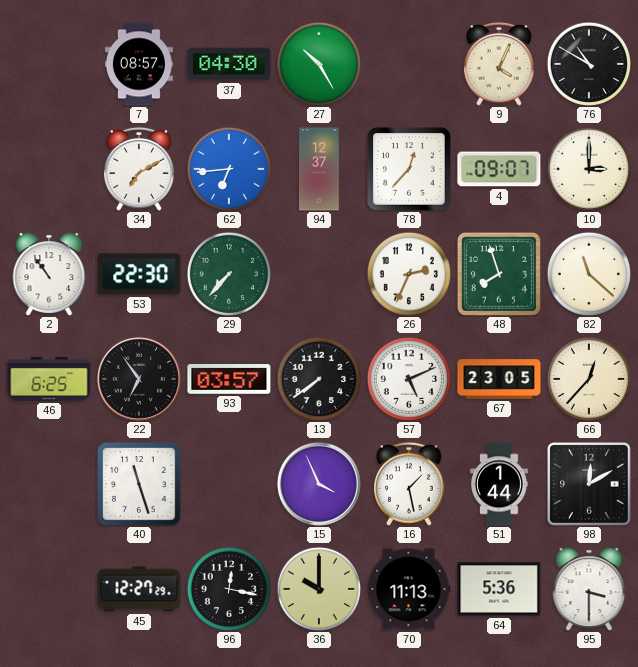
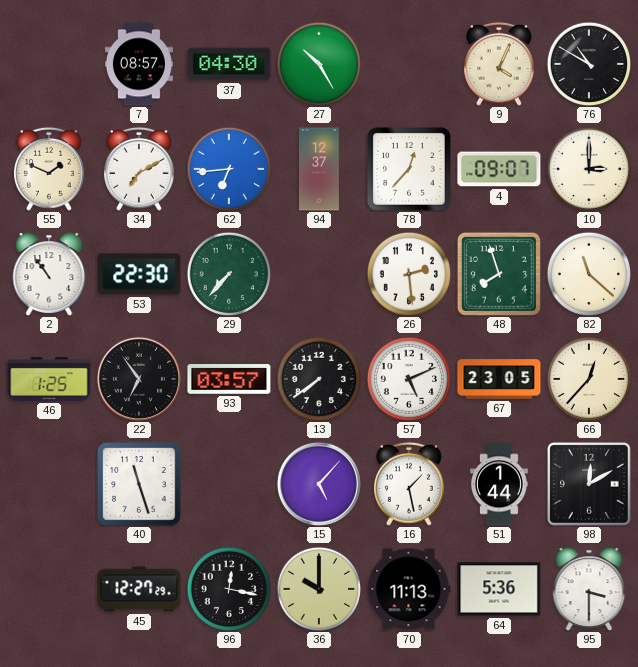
55: none -> 1:49
26: 2:34 -> 2:29
46: 6:25 -> 1:25
15: 3:56 -> 5:07
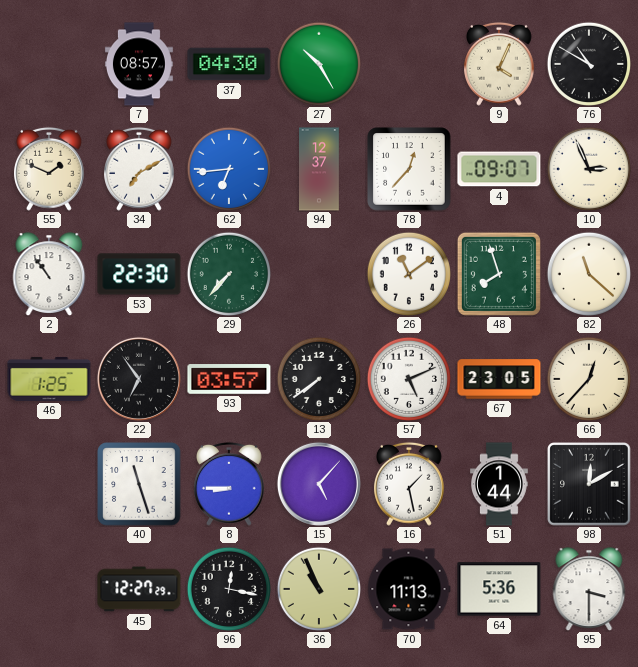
10: 3:00 -> 2:56
26: 2:29 -> 11:09
8: none -> 8:45
36: 10:00 -> 10:56
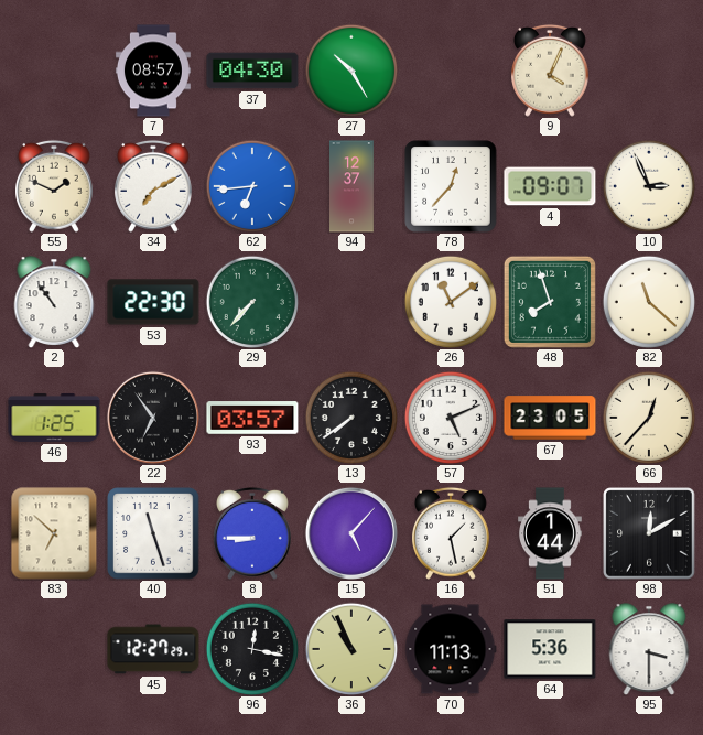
76: 10:50 -> none
83: none -> 6:52
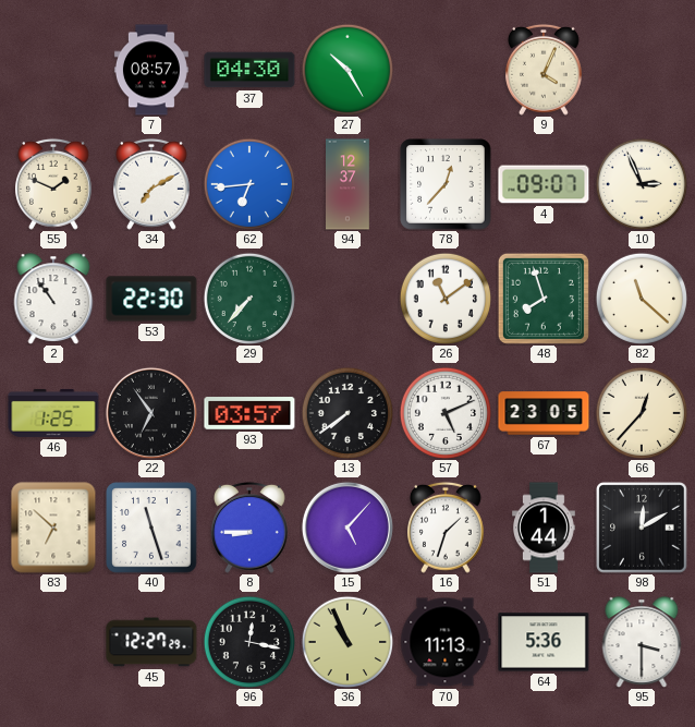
16: 1:28 -> 1:33
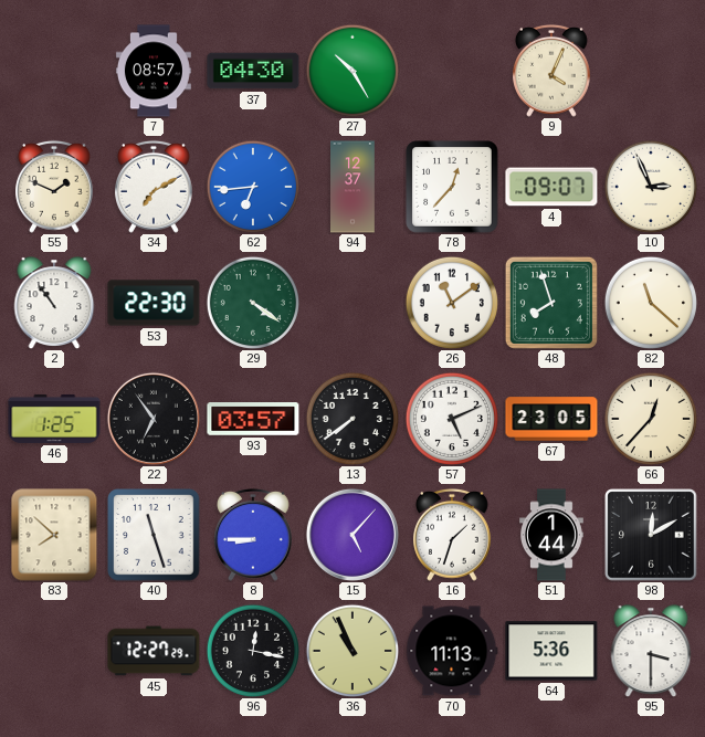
29: 7:37 -> 4:21
83: 6:52 -> 7:52
